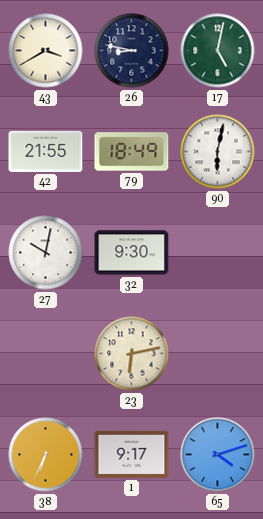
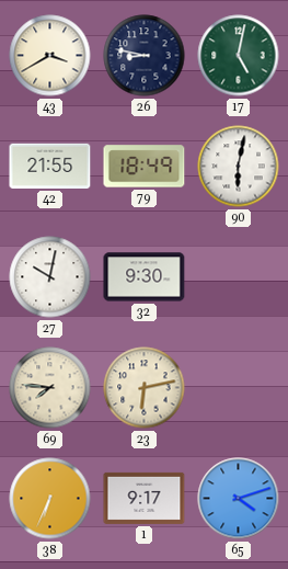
69: none -> 7:46
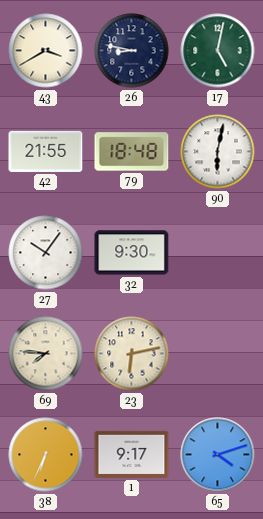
79: 18:49 -> 18:48
27: 10:02 -> 10:06
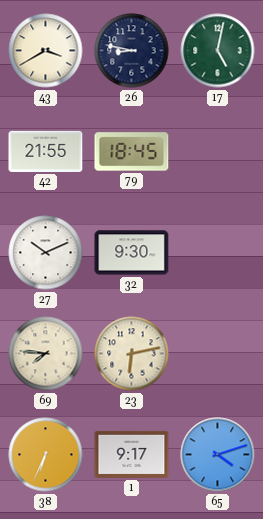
79: 18:48 -> 18:45
90: 6:02 -> none
27: 10:06 -> 10:11
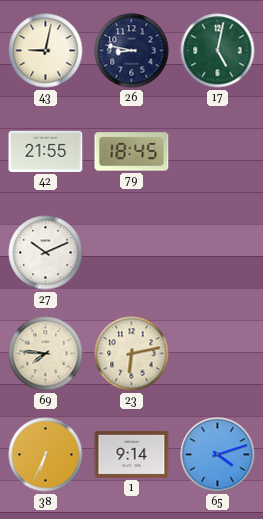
43: 3:40 -> 9:02
32: 9:30 -> none
1: 9:17 -> 9:14
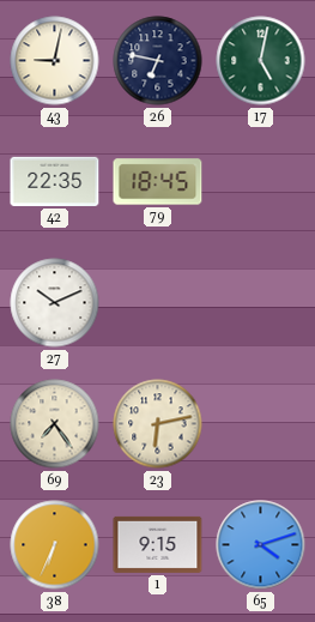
26: 8:47 -> 6:47
42: 21:55 -> 22:35
69: 7:46 -> 7:24
1: 9:14 -> 9:15
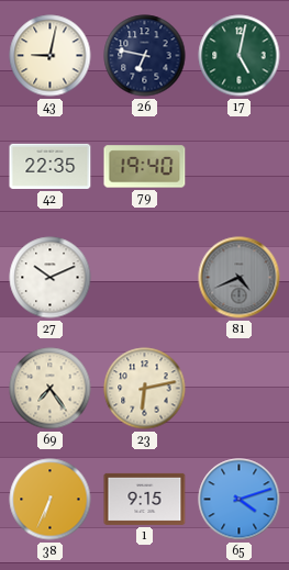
79: 18:45 -> 19:40
81: none -> 4:41
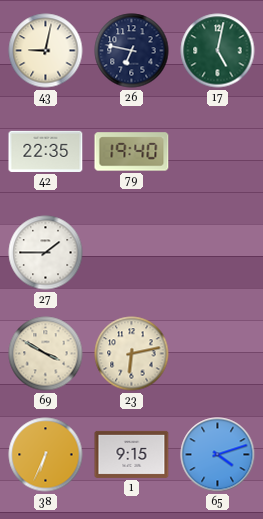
27: 10:11 -> 1:45
81: 4:41 -> none
69: 7:24 -> 3:50
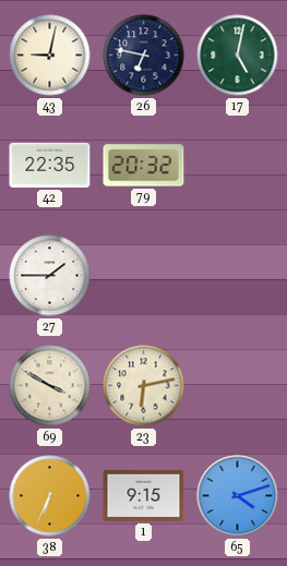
79: 19:40 -> 20:32
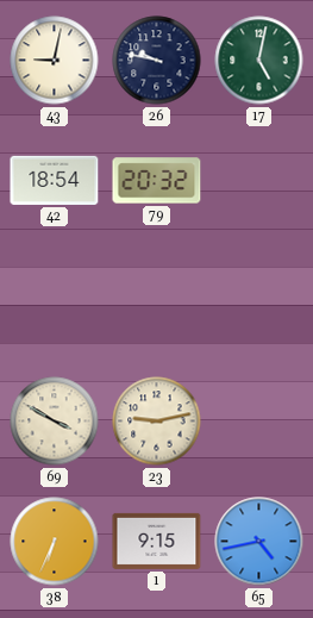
26: 6:47 -> 9:47
42: 22:35 -> 18:54
27: 1:45 -> none
23: 6:13 -> 9:13
65: 4:12 -> 4:43
